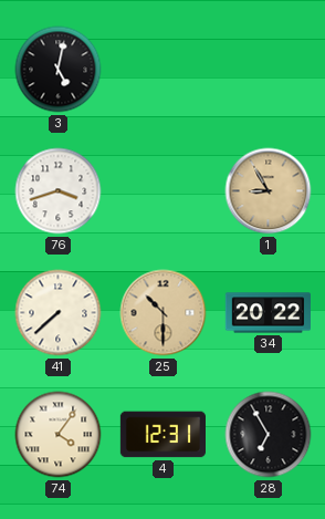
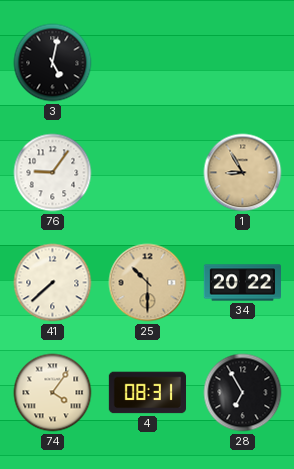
76: 3:42 -> 9:06
4: 12:31 -> 08:31
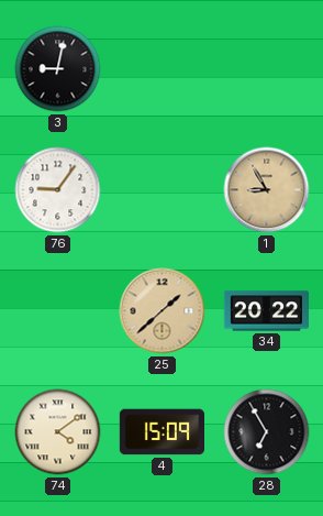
3: 5:02 -> 9:02
41: 7:38 -> none
25: 10:30 -> 1:38
74: 4:06 -> 4:09
4: 08:31 -> 15:09
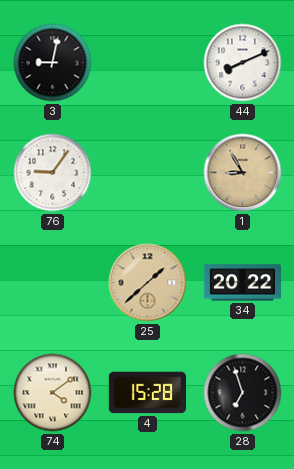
44: none -> 8:11
4: 15:09 -> 15:28
28: 6:55 -> 6:57
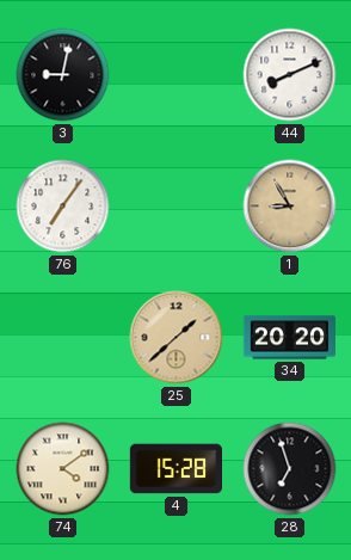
76: 9:06 -> 7:06
34: 20:22 -> 20:20
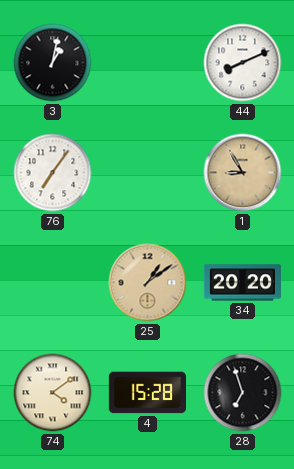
3: 9:02 -> 1:02
25: 1:38 -> 1:09
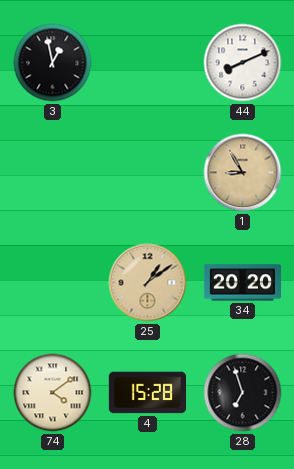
3: 1:02 -> 12:58
76: 7:06 -> none
